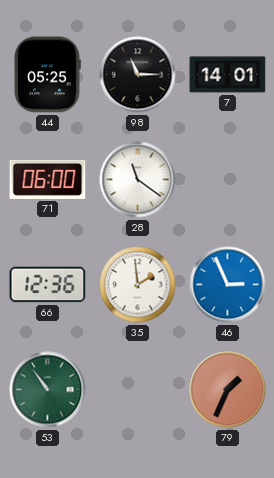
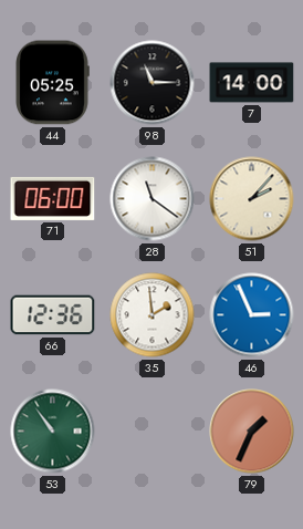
7: 14:01 -> 14:00
51: none -> 2:07
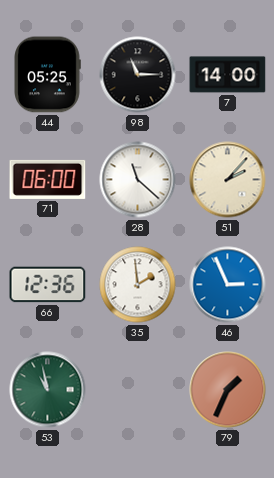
28: 11:21 -> 11:22
53: 10:54 -> 10:58
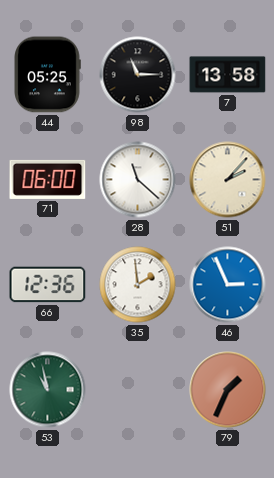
7: 14:00 -> 13:58
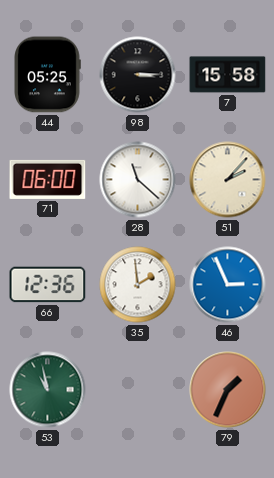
98: 11:15 -> 3:15
7: 13:58 -> 15:58
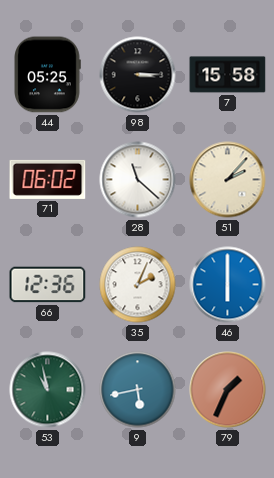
71: 06:00 -> 06:02
35: 1:59 -> 2:04
46: 2:56 -> 6:00
9: none -> 5:43
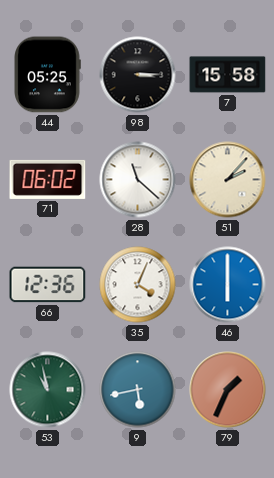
35: 2:04 -> 4:04
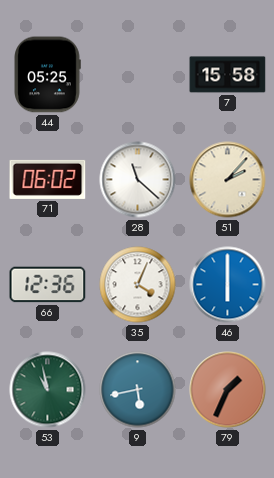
98: 3:15 -> none
